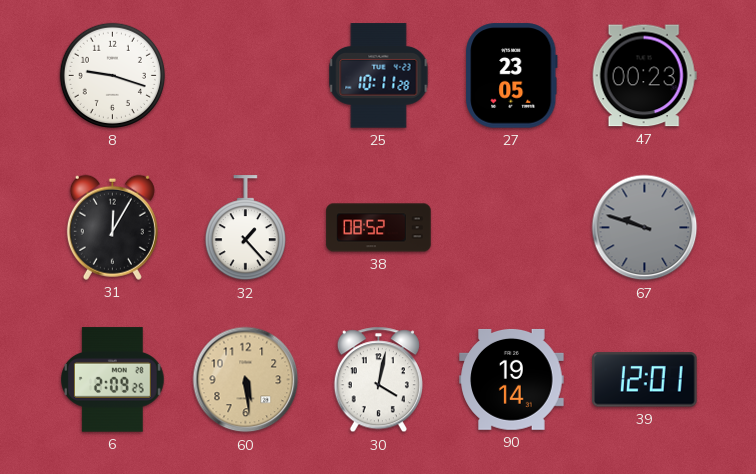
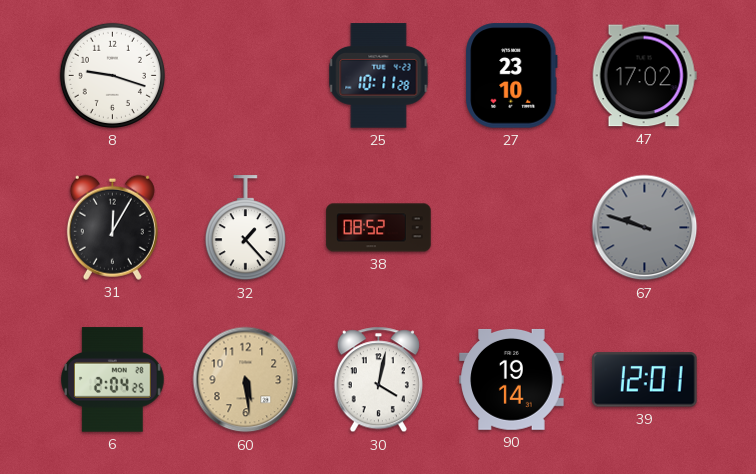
27: 23:05 -> 23:10
47: 00:23 -> 17:02
6: 2:09 -> 2:04
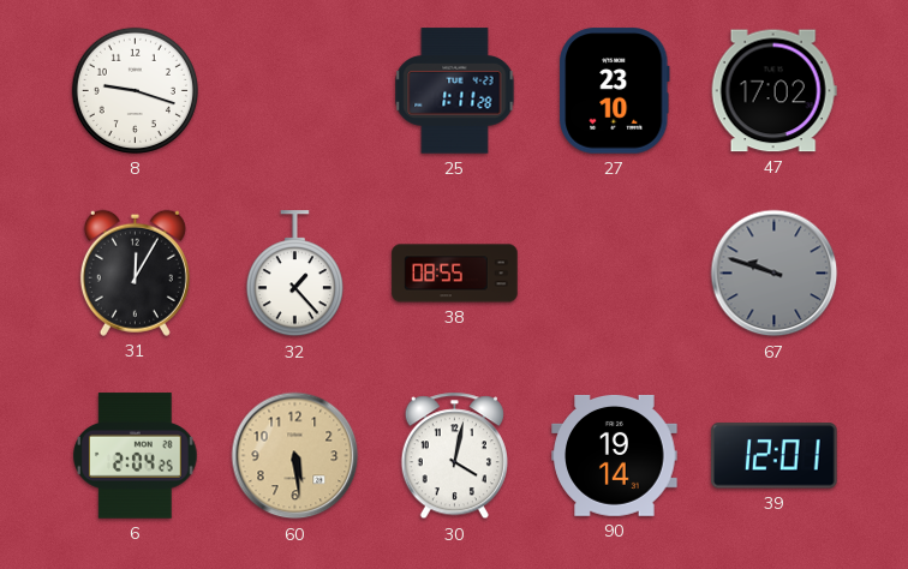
25: 10:11 -> 1:11
38: 08:52 -> 08:55
